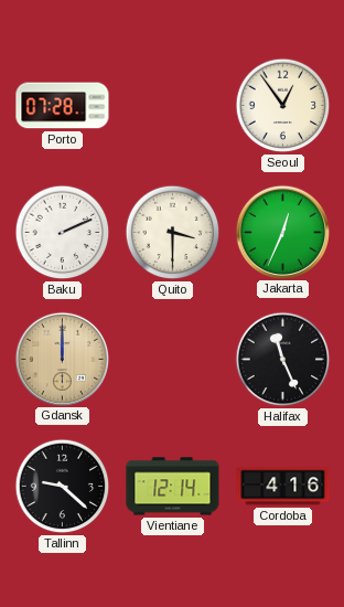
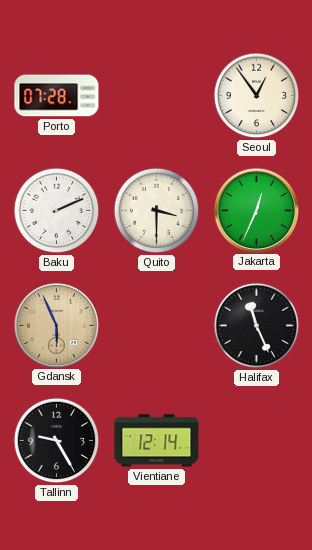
Gdansk: 12:00 -> 5:56
Tallinn: 9:22 -> 9:25
Cordoba: 4:16 -> none
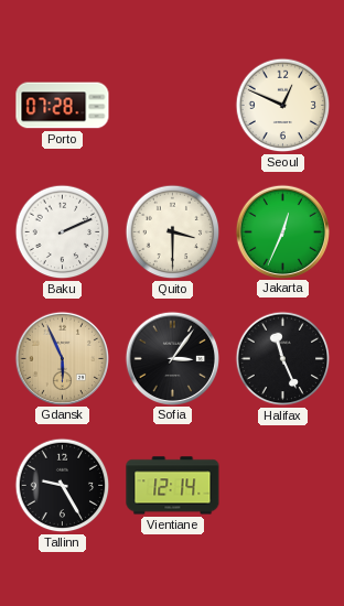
Seoul: 12:54 -> 12:49
Sofia: none -> 3:06
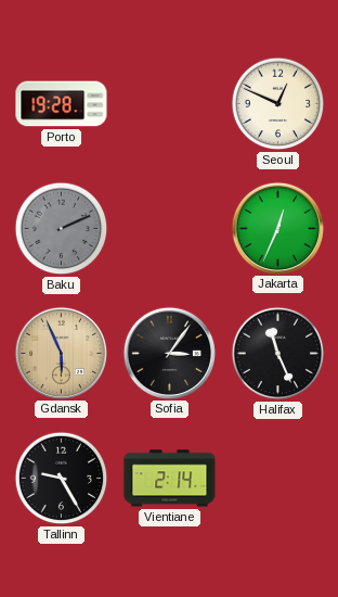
Porto: 07:28 -> 19:28
Baku dial: white -> grey
Quito: 3:30 -> none
Vientiane: 12:14 -> 2:14
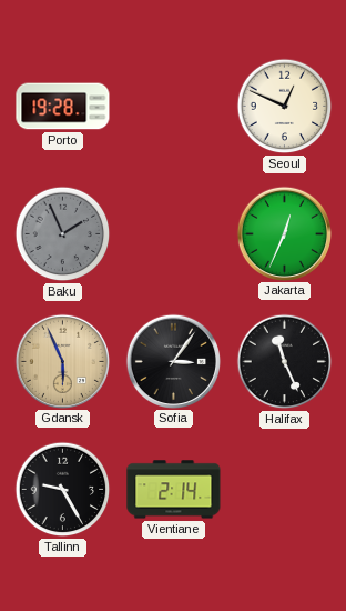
Baku: 2:11 -> 1:56
